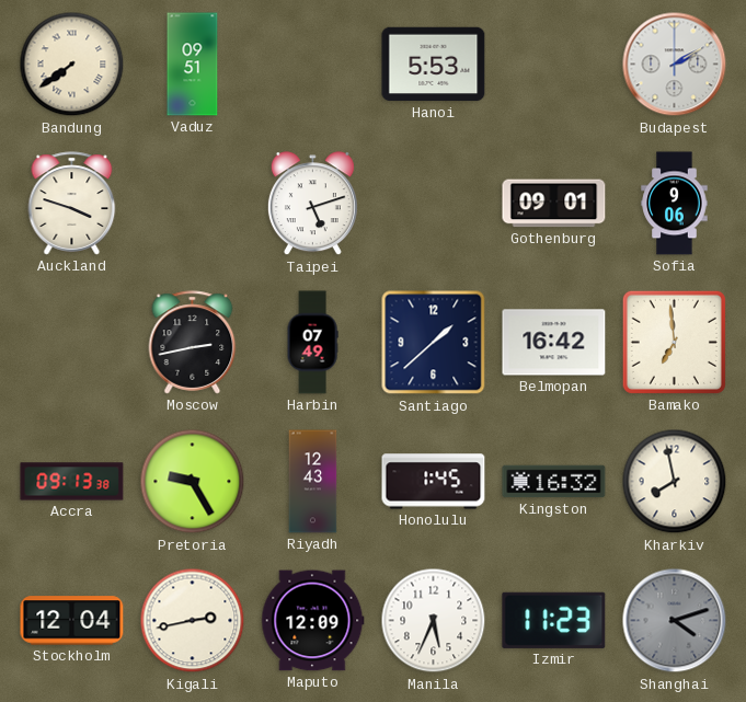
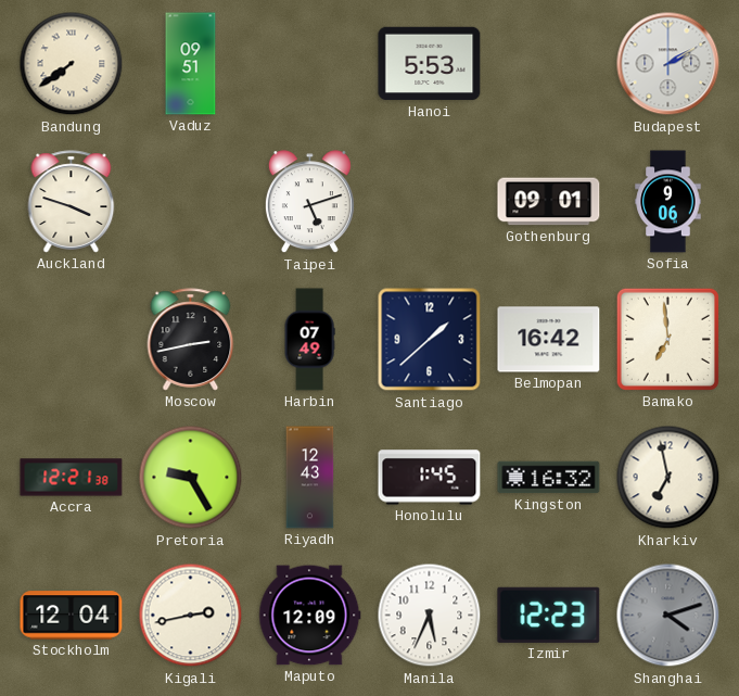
Accra: 09:13 -> 12:21
Kharkiv: 7:58 -> 6:58
Izmir: 11:23 -> 12:23
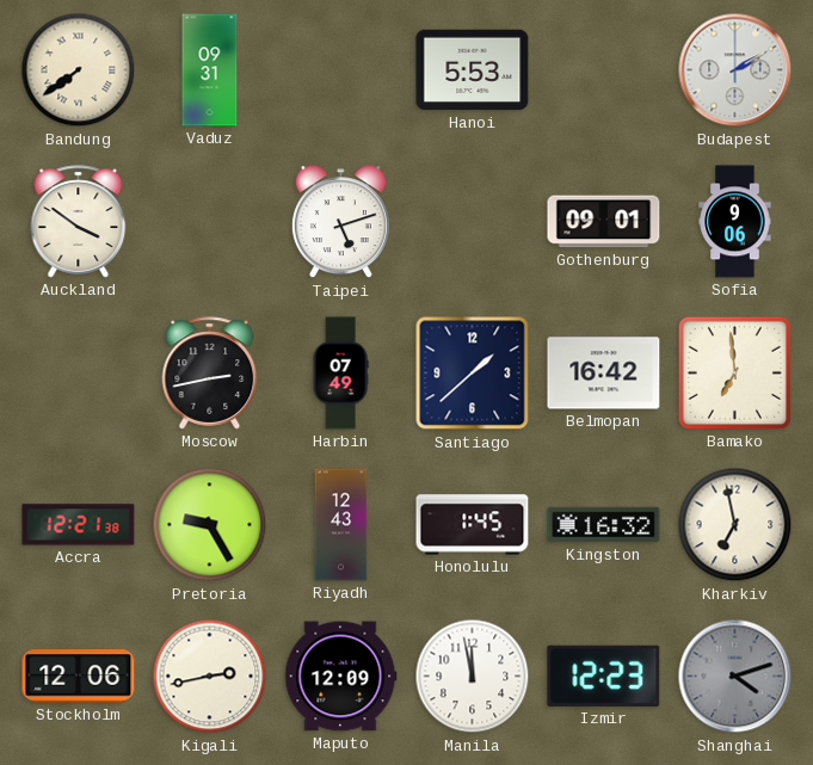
Vaduz: 09:51 -> 09:31
Auckland: 3:48 -> 3:51
Stockholm: 12:04 -> 12:06
Manila: 5:34 -> 11:58
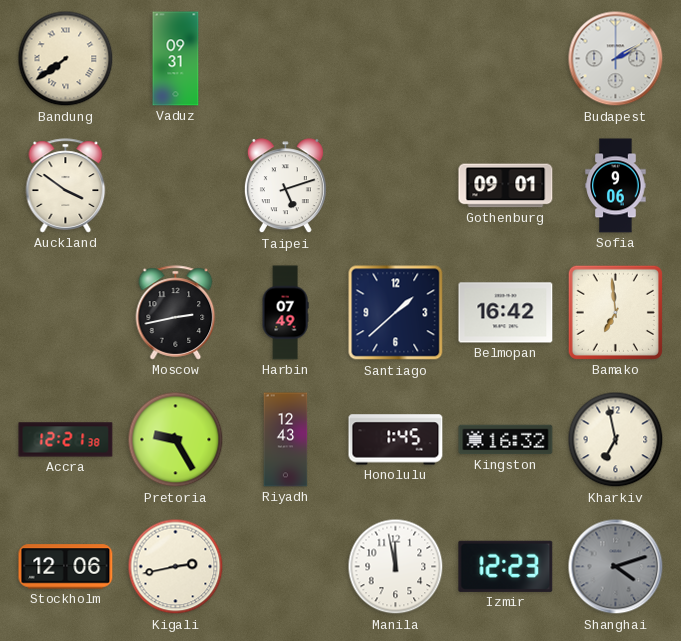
Hanoi: 5:53 -> none
Maputo: 12:09 -> none
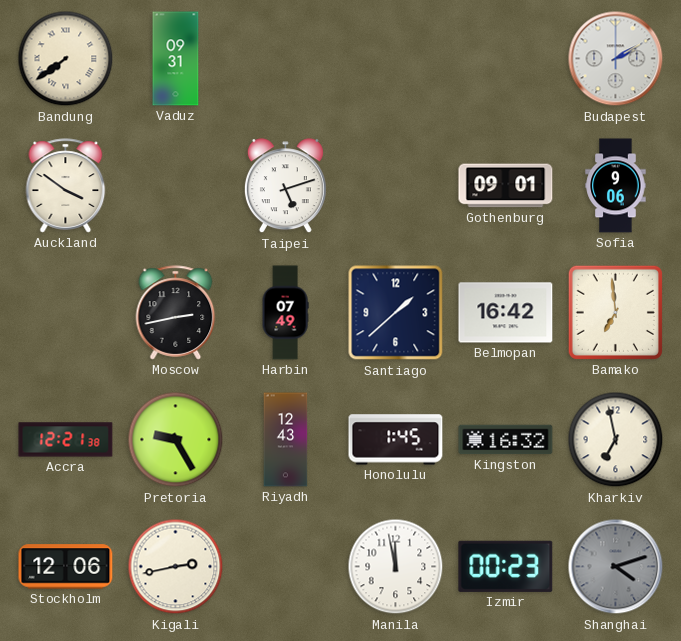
Izmir: 12:23 -> 00:23
